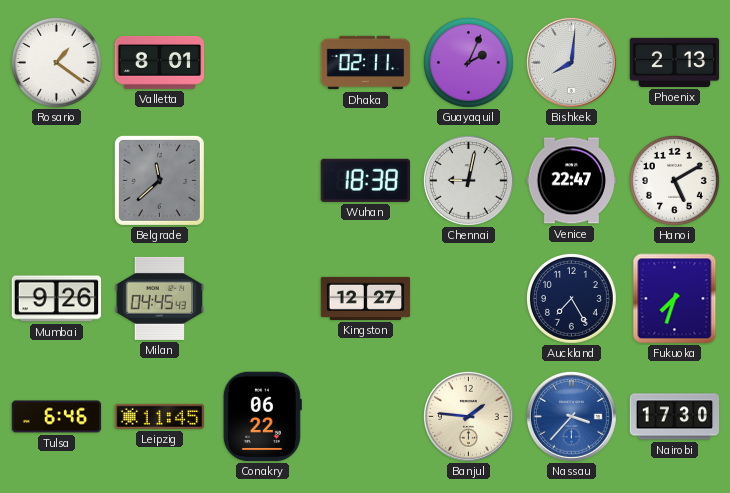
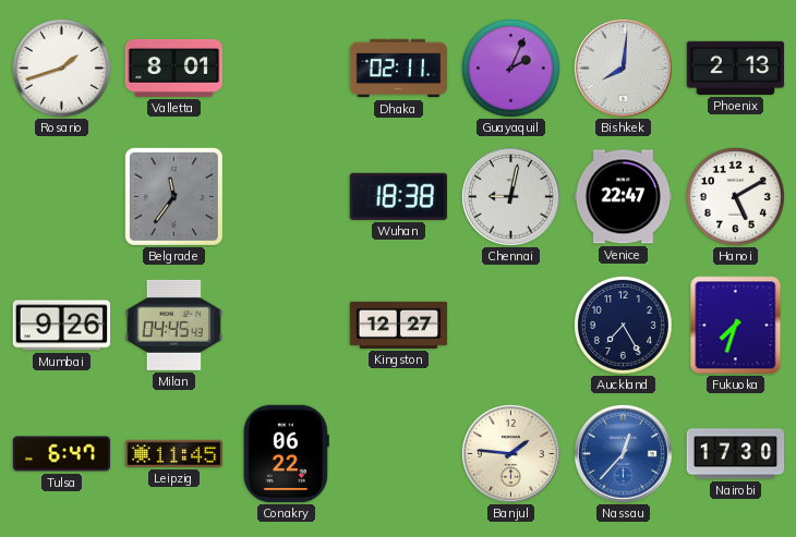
Rosario: 1:21 -> 1:42
Belgrade: 11:38 -> 11:36
Tulsa: 6:46 -> 6:47
Nassau: 3:37 -> 12:37
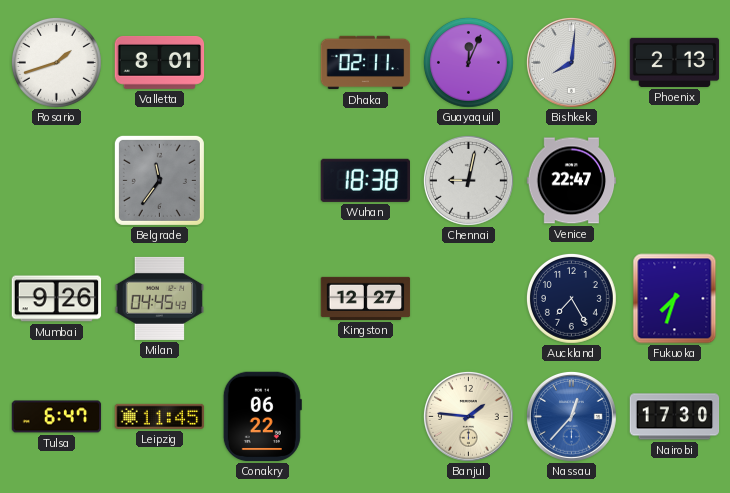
Guayaquil: 2:04 -> 12:04
Hanoi: 5:10 -> none
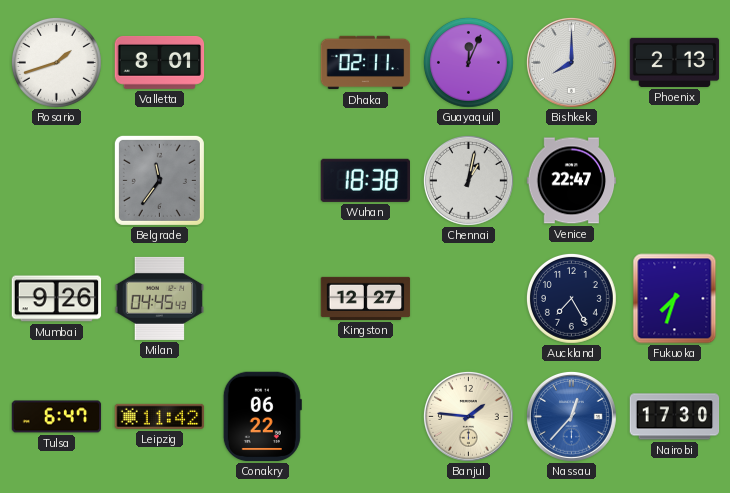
Bishkek: 8:01 -> 8:00
Chennai: 9:02 -> 1:02
Leipzig: 11:45 -> 11:42
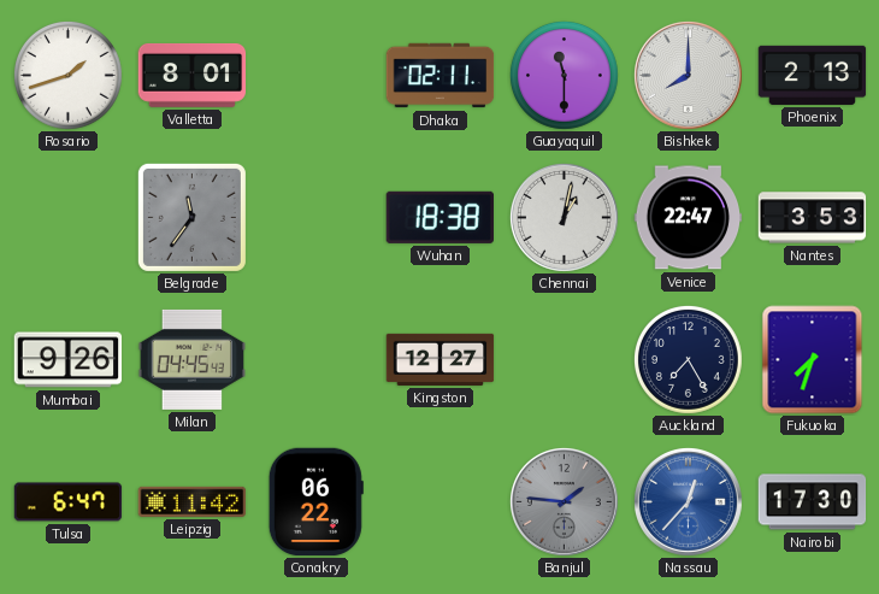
Guayaquil: 12:04 -> 11:30
Nantes: none -> 3:53
Banjul dial: cream -> grey
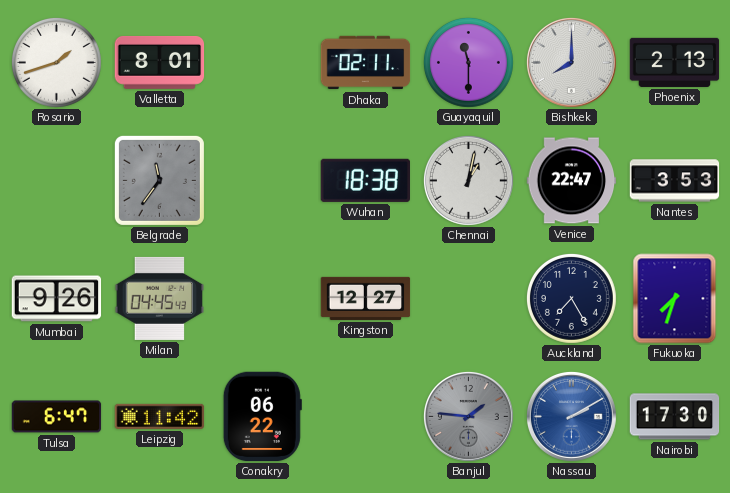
Nassau: 12:37 -> 2:10
